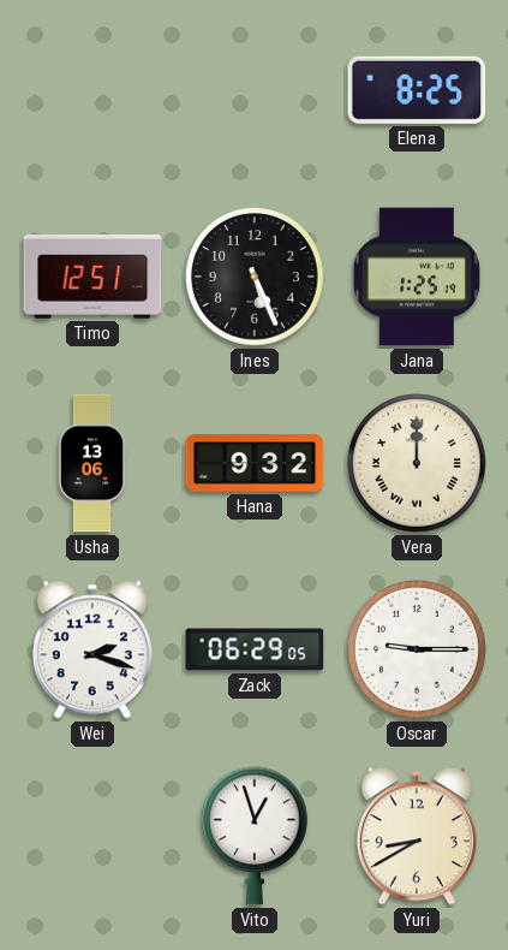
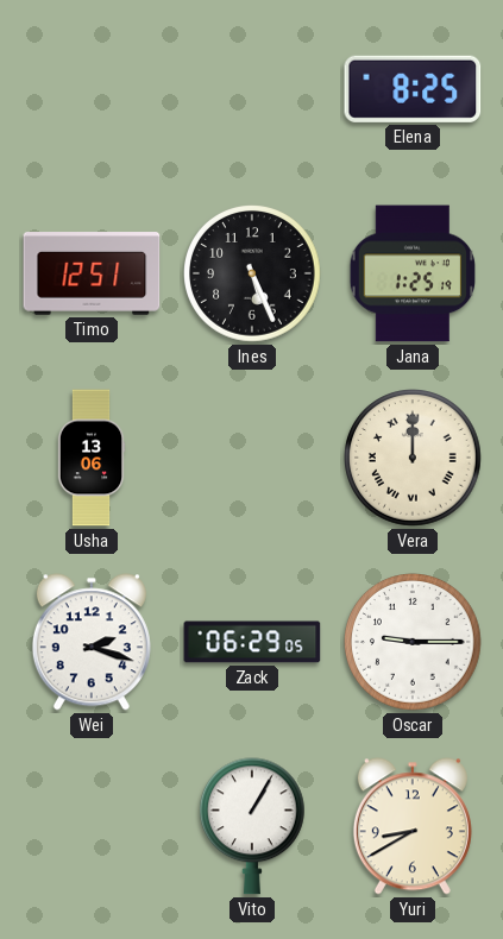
Hana: 9:32 -> none
Vito: 12:57 -> 1:05
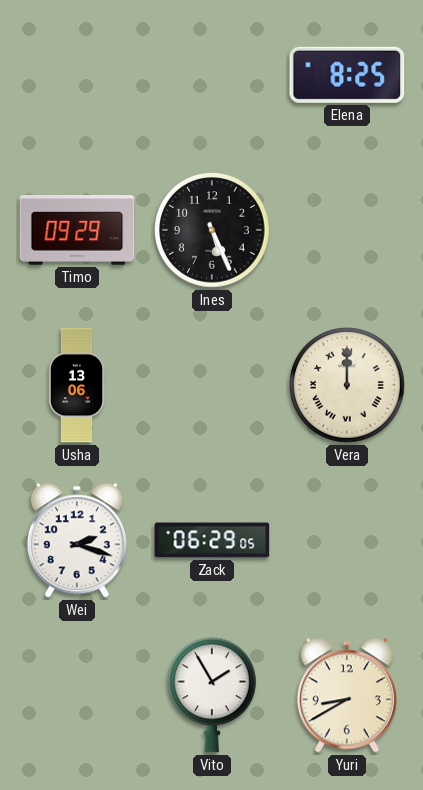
Timo: 12:51 -> 09:29
Jana: 1:25 -> none
Oscar: 9:15 -> none
Vito: 1:05 -> 1:55
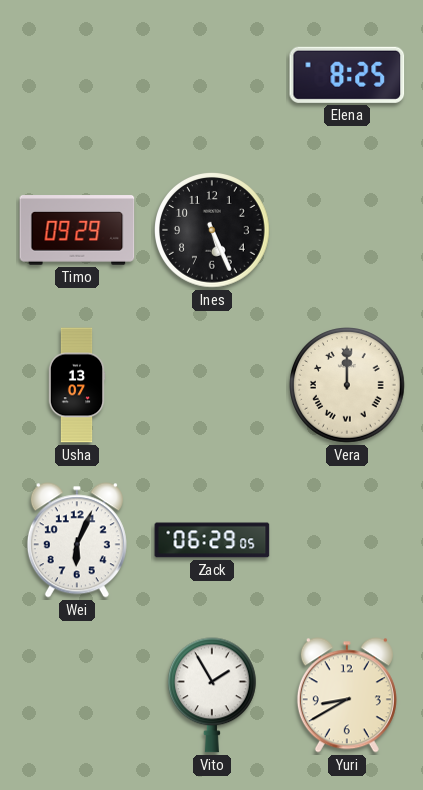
Usha: 13:06 -> 13:07
Wei: 2:18 -> 6:04
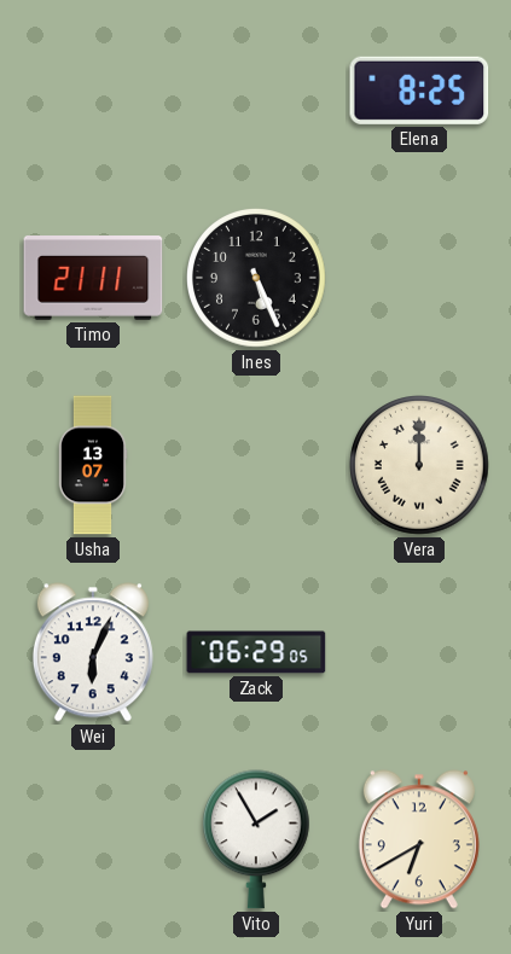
Timo: 09:29 -> 21:11
Yuri: 8:40 -> 6:40
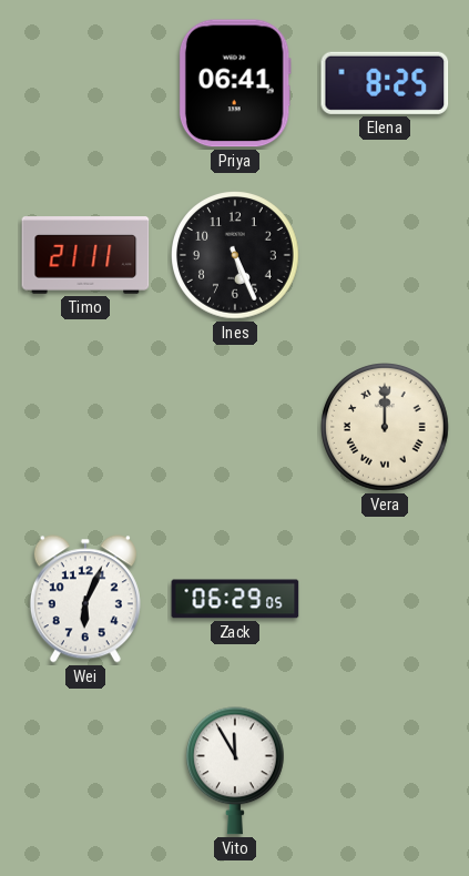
Priya: none -> 06:41
Usha: 13:07 -> none
Vito: 1:55 -> 11:55
Yuri: 6:40 -> none
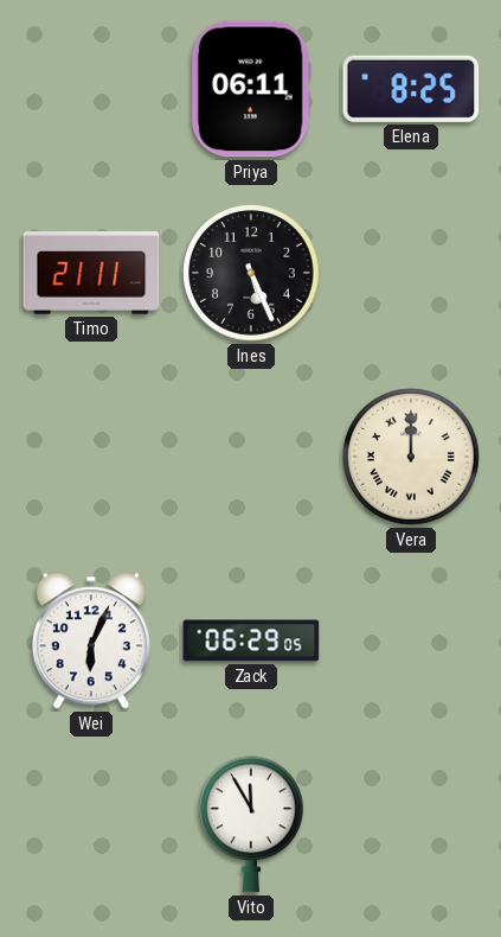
Priya: 06:41 -> 06:11
